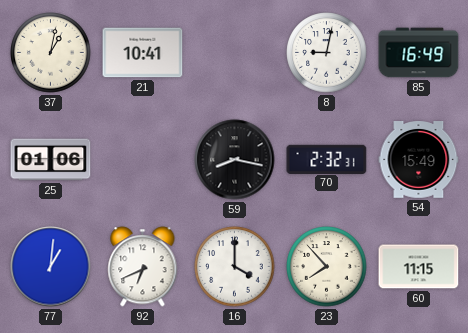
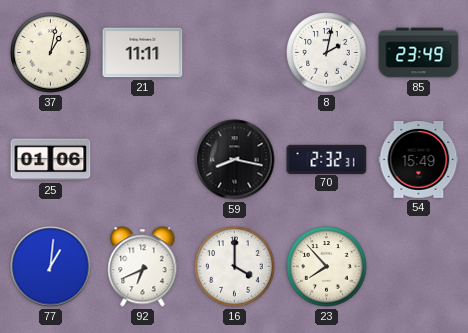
21: 10:41 -> 11:11
8: 9:02 -> 2:02
85: 16:49 -> 23:49
60: 11:15 -> none
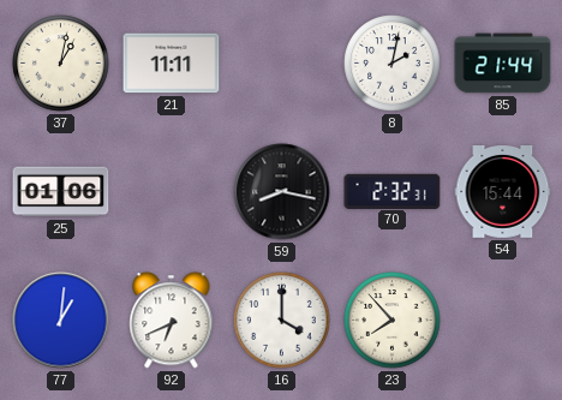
85: 23:49 -> 21:44
54: 15:49 -> 15:44
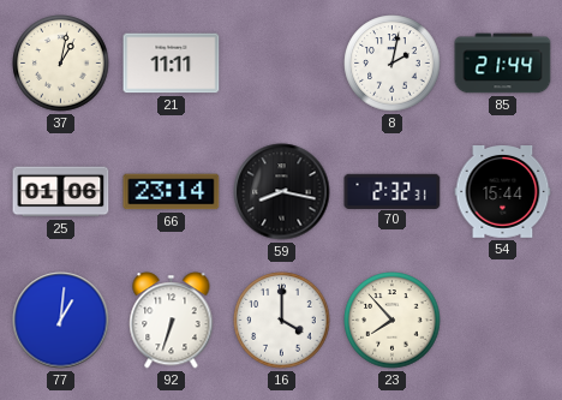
66: none -> 23:14
92: 6:41 -> 6:33
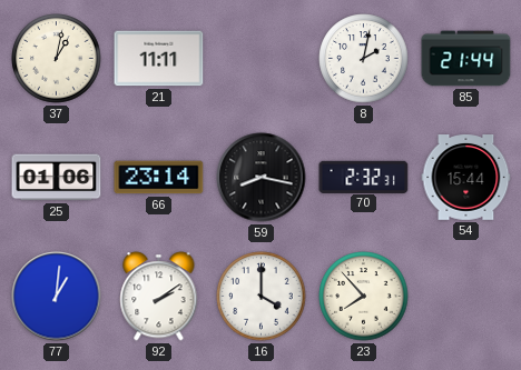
92: 6:33 -> 2:09
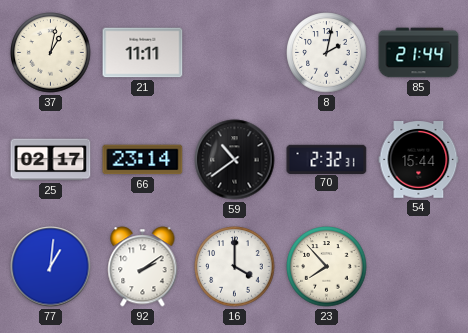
25: 01:06 -> 02:17
59: 8:17 -> 10:39
